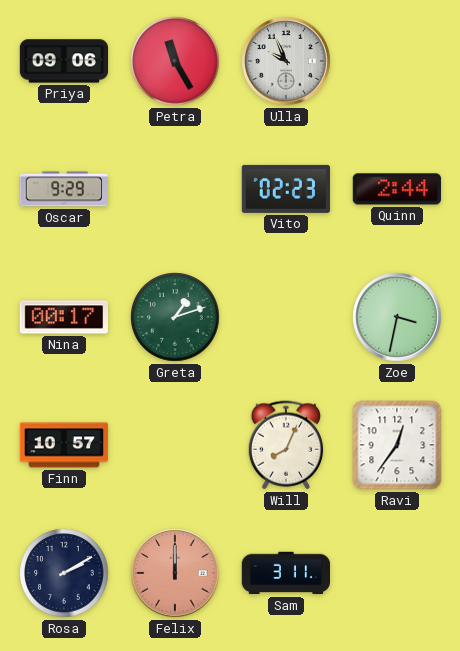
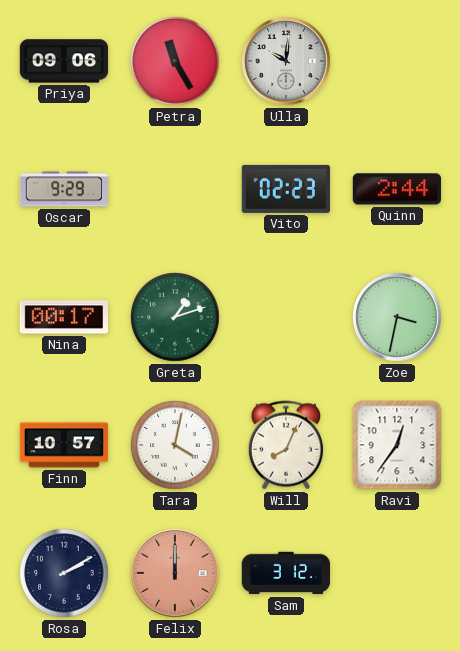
Ulla: 9:56 -> 10:01
Tara: none -> 4:02
Sam: 3:11 -> 3:12
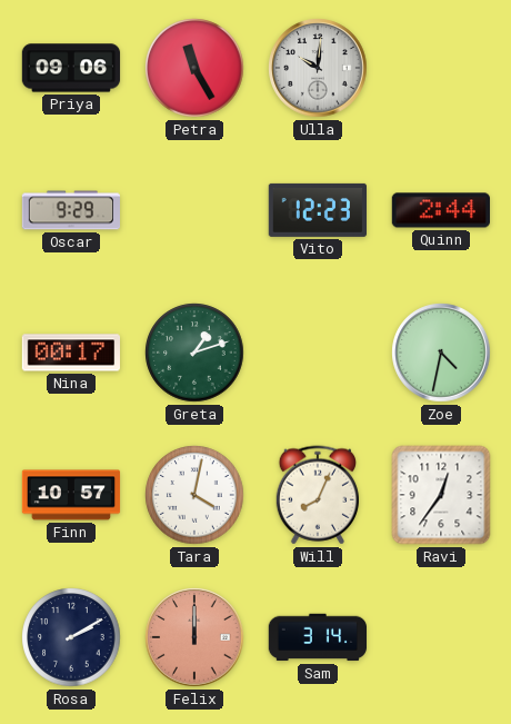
Vito: 02:23 -> 12:23
Zoe: 3:32 -> 4:32
Sam: 3:12 -> 3:14
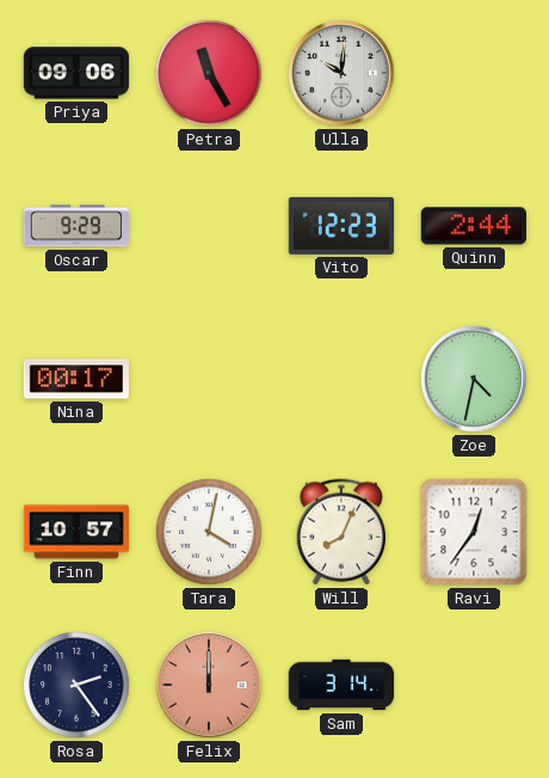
Greta: 1:12 -> none
Rosa: 2:10 -> 2:24
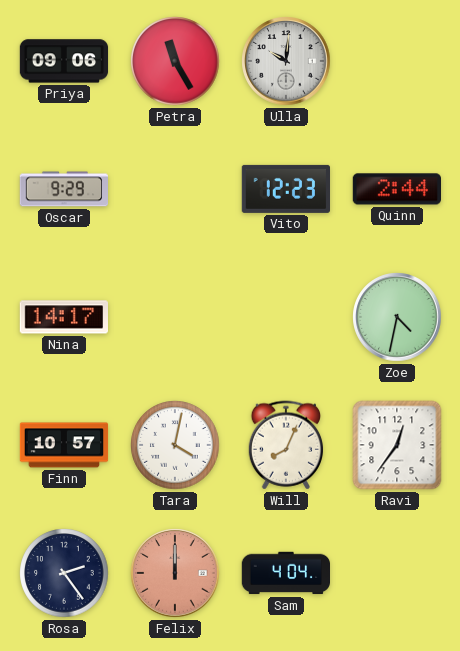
Nina: 00:17 -> 14:17
Sam: 3:14 -> 4:04
